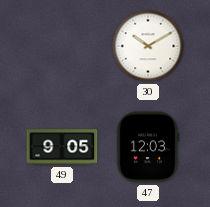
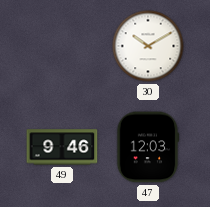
49: 9:05 -> 9:46
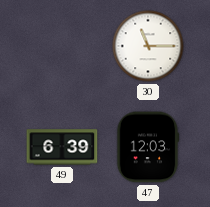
30: 10:10 -> 11:15
49: 9:46 -> 6:39
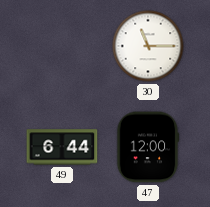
49: 6:39 -> 6:44
47: 12:03 -> 12:00
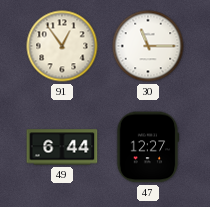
91: none -> 12:54
47: 12:00 -> 12:27
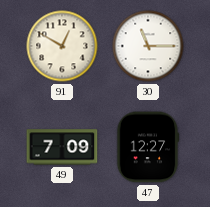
91: 12:54 -> 12:50
49: 6:44 -> 7:09
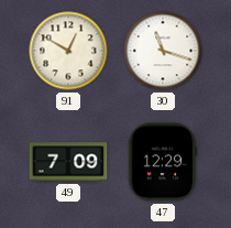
30: 11:15 -> 11:18
47: 12:27 -> 12:29
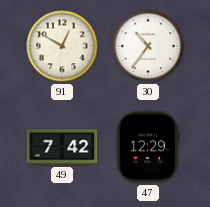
30: 11:18 -> 10:36
49: 7:09 -> 7:42
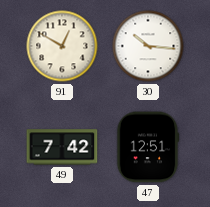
30: 10:36 -> 10:16
47: 12:29 -> 12:51
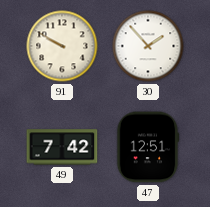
91: 12:50 -> 9:50
30: 10:16 -> 1:53
